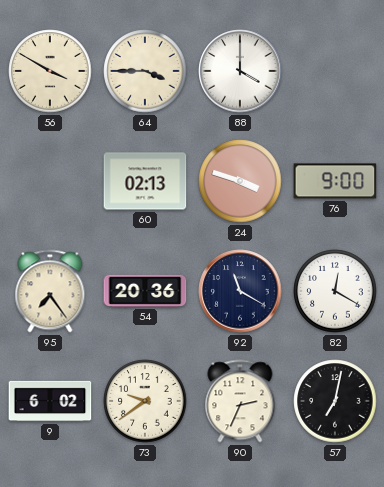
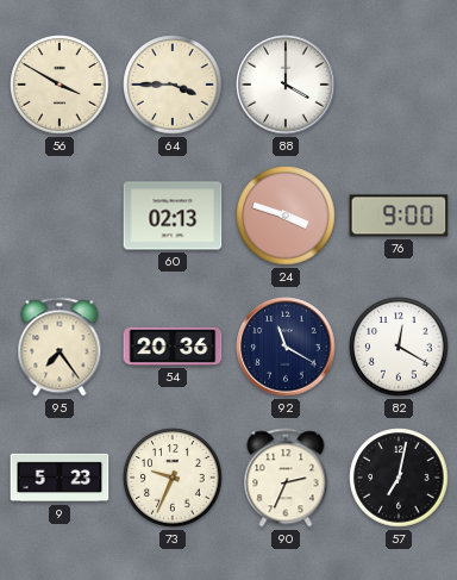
9: 6:02 -> 5:23
73: 9:39 -> 9:34
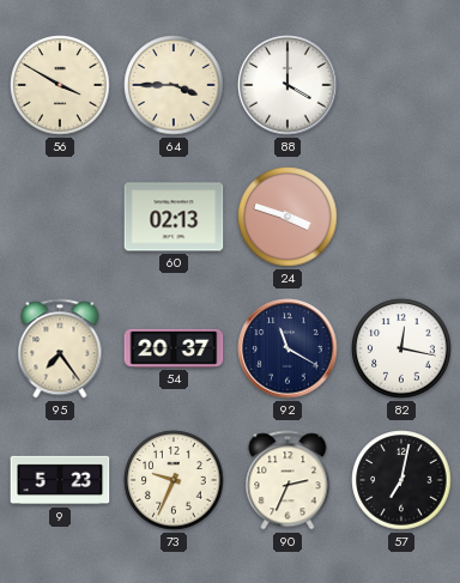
76: 9:00 -> none
54: 20:36 -> 20:37
82: 12:20 -> 12:17
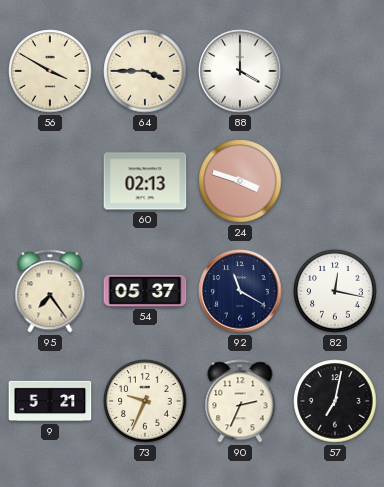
54: 20:37 -> 05:37
9: 5:23 -> 5:21
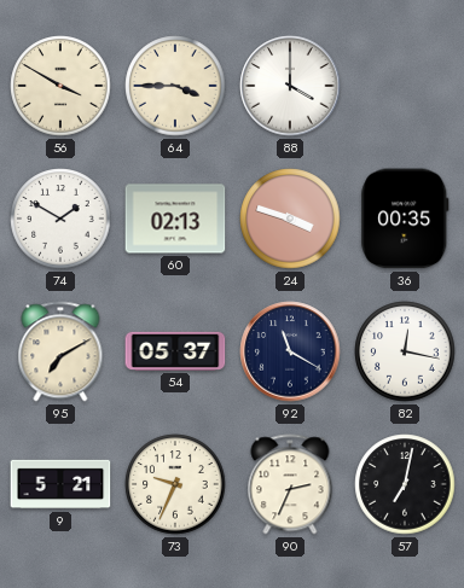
74: none -> 1:50
36: none -> 00:35
95: 7:24 -> 7:10
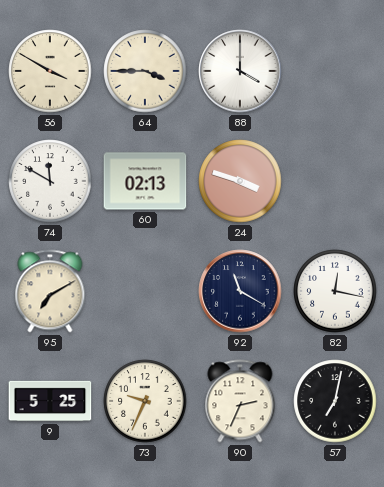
74: 1:50 -> 11:50
36: 00:35 -> none
54: 05:37 -> none
9: 5:21 -> 5:25
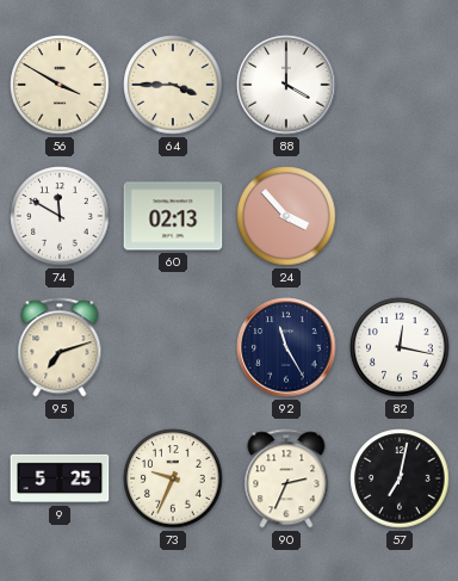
24: 3:48 -> 3:53
95: 7:10 -> 7:12
92: 11:20 -> 11:25
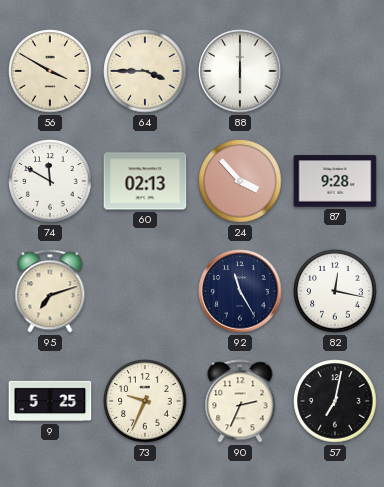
88: 4:00 -> 6:00
87: none -> 9:28
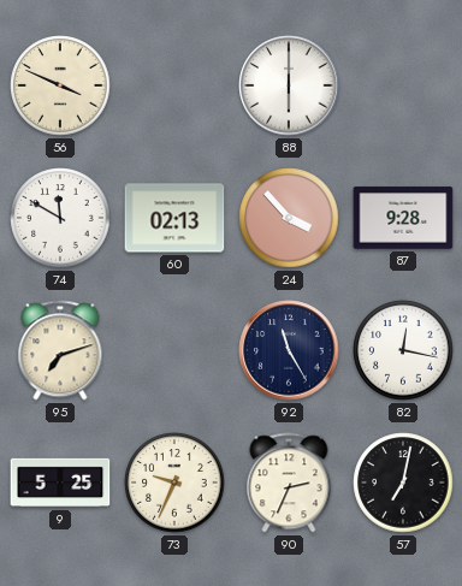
56: 3:50 -> 3:49
64: 3:45 -> none
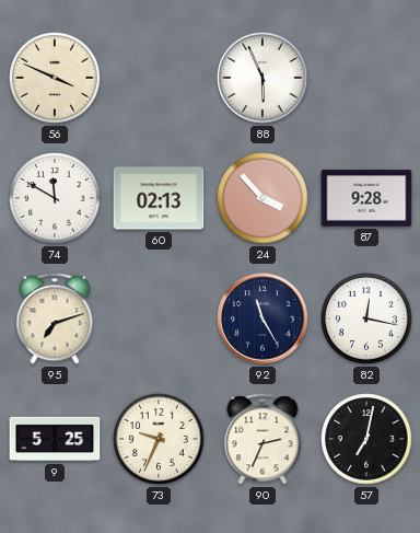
88: 6:00 -> 5:56
